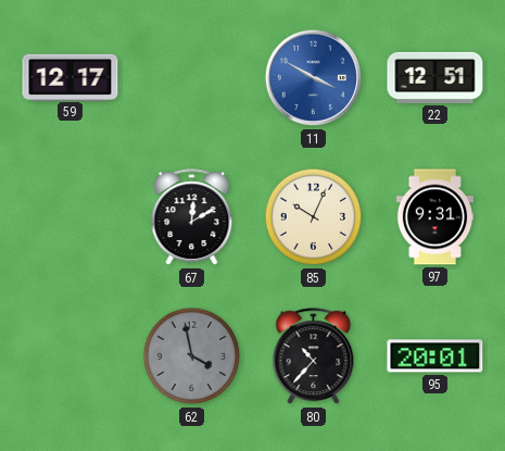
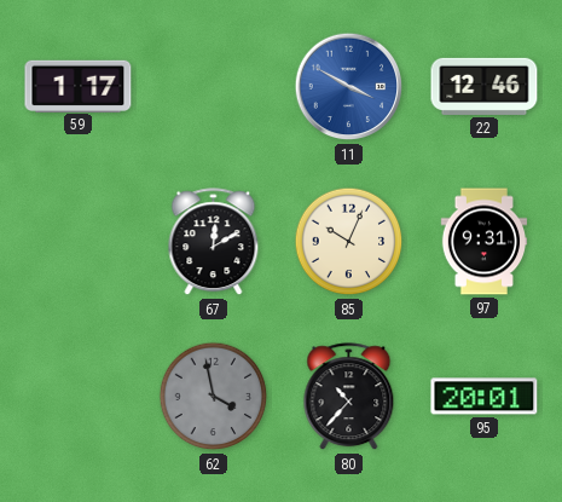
59: 12:17 -> 1:17
22: 12:51 -> 12:46
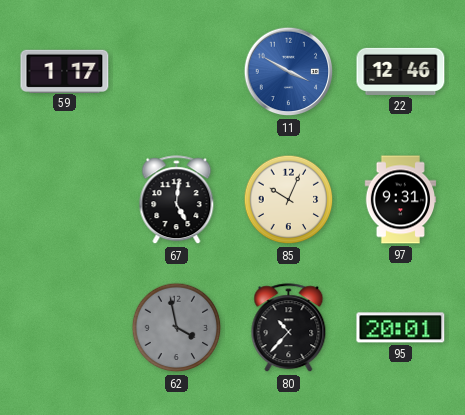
67: 12:10 -> 5:01
